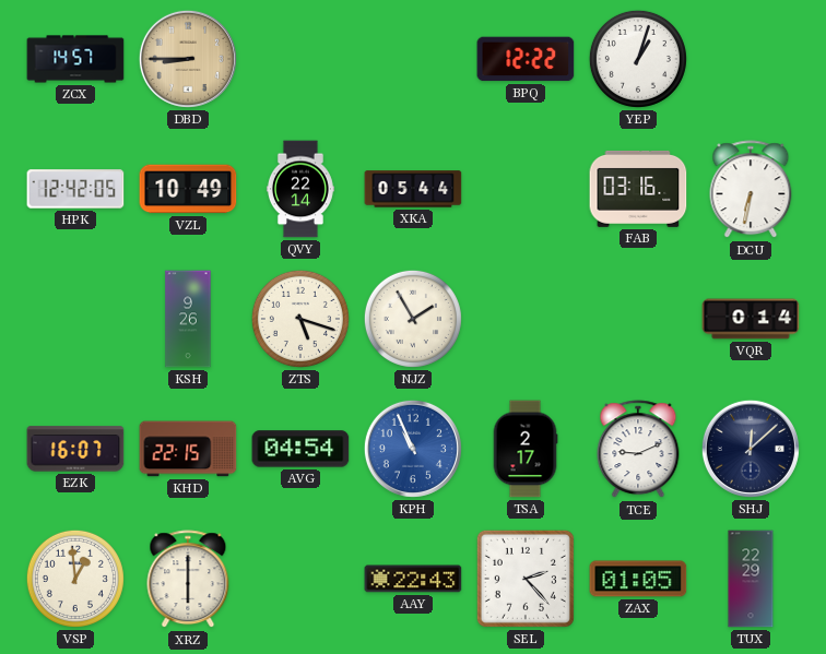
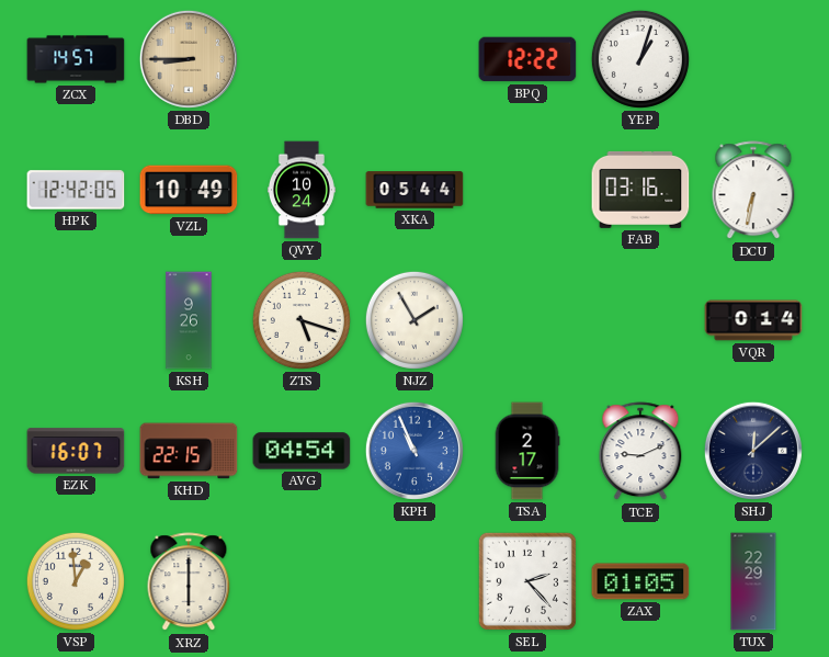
QVY: 22:14 -> 10:24
AAY: 22:43 -> none
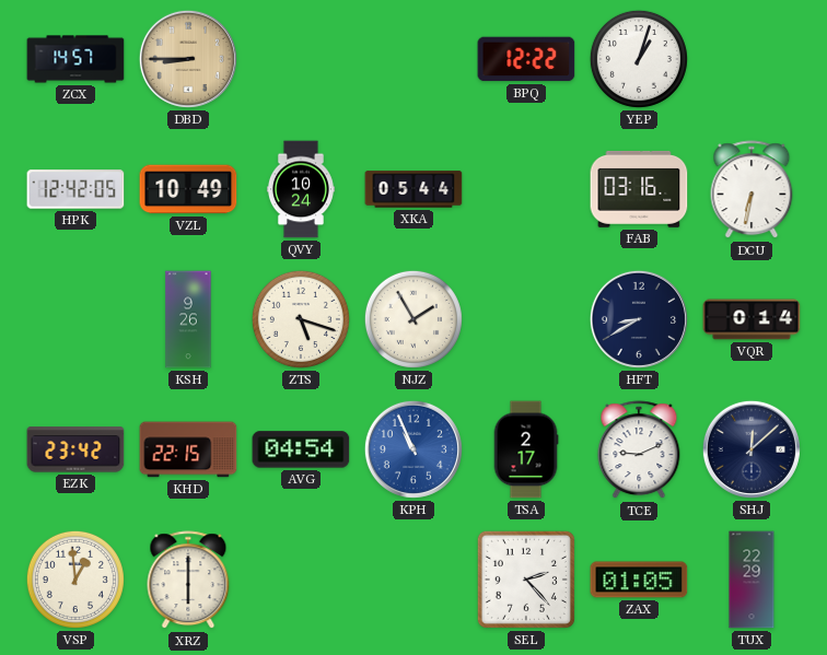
HFT: none -> 8:40
EZK: 16:07 -> 23:42
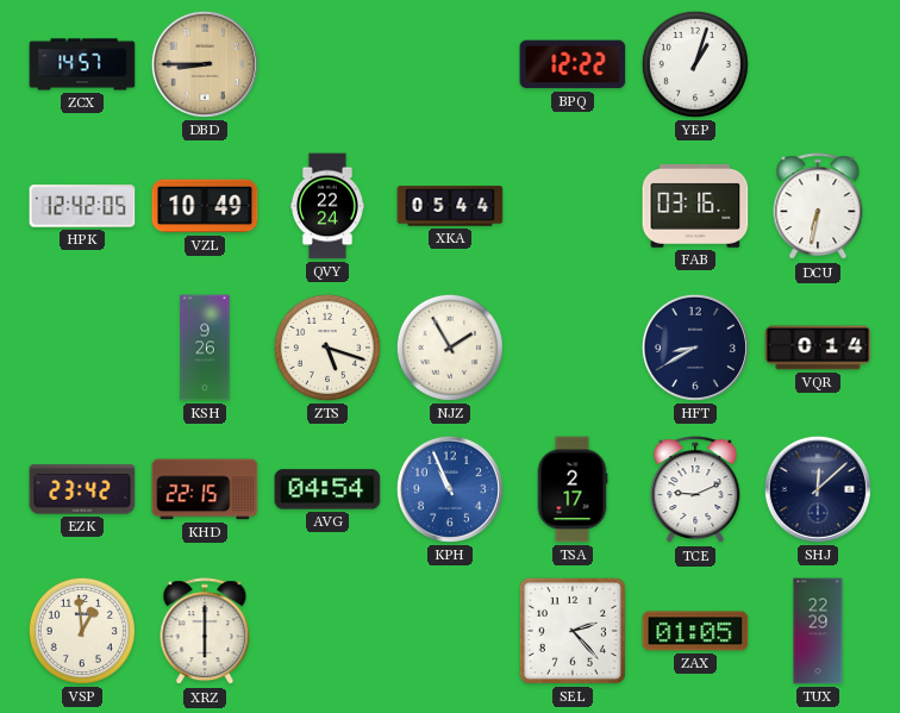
QVY: 10:24 -> 22:24
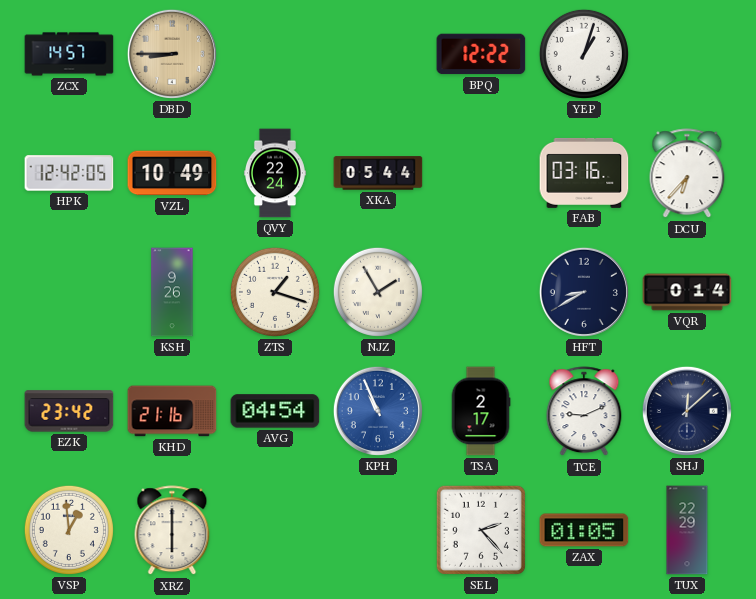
DCU: 6:32 -> 6:37
ZTS: 5:18 -> 1:18
KHD: 22:15 -> 21:16
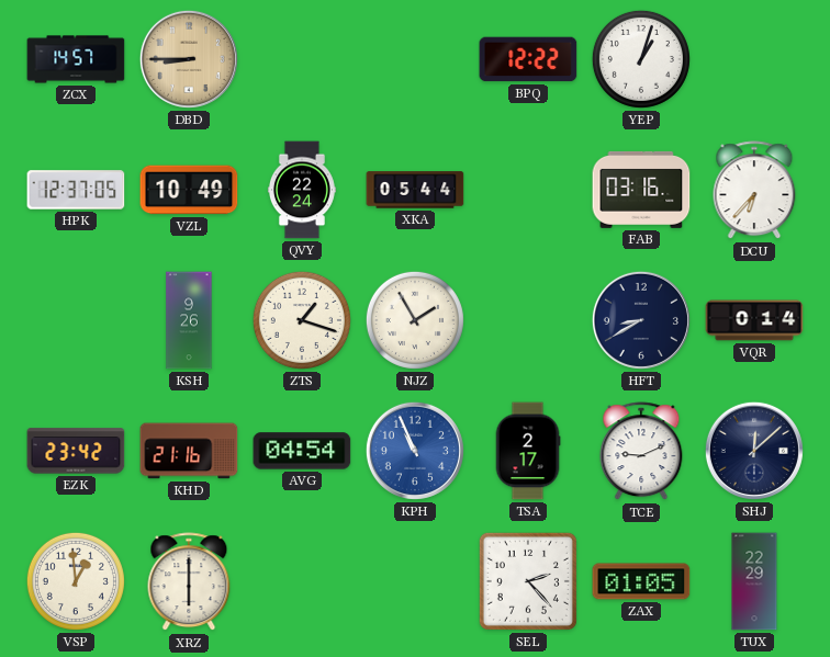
HPK: 12:42 -> 12:37
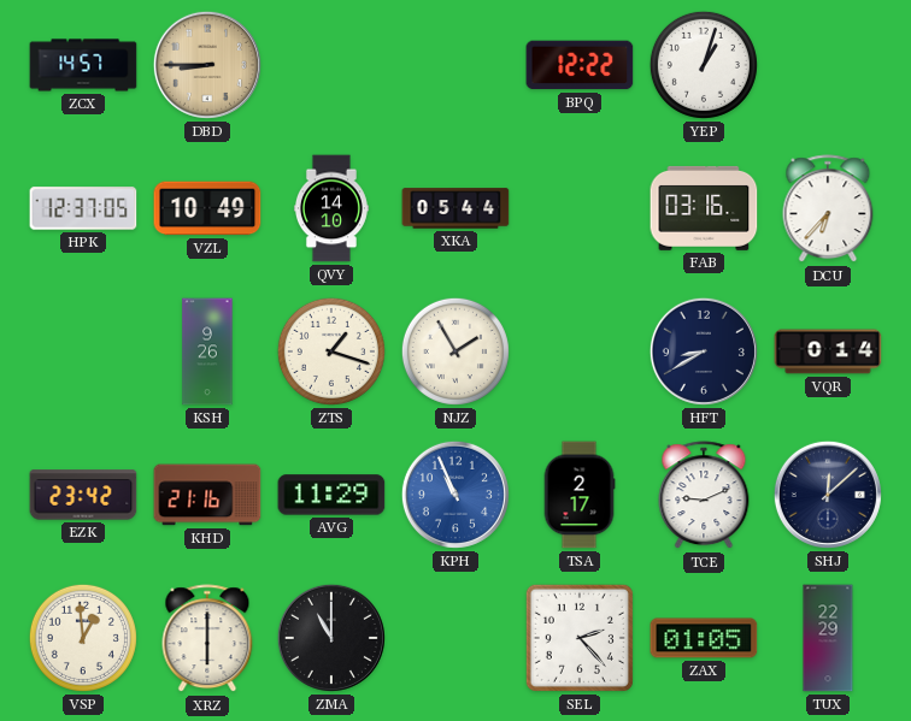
QVY: 22:24 -> 14:10
AVG: 04:54 -> 11:29
ZMA: none -> 11:00
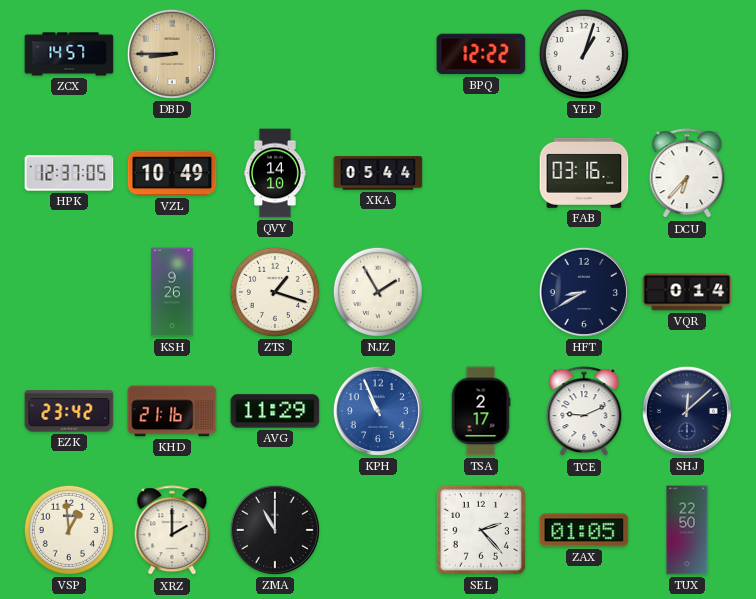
XRZ: 6:00 -> 2:00
TUX: 22:29 -> 22:50
